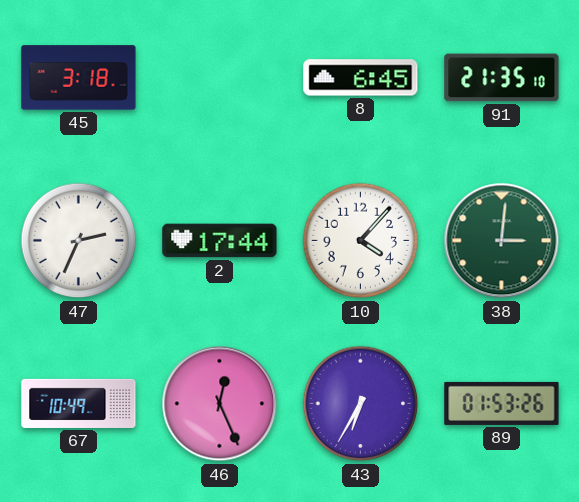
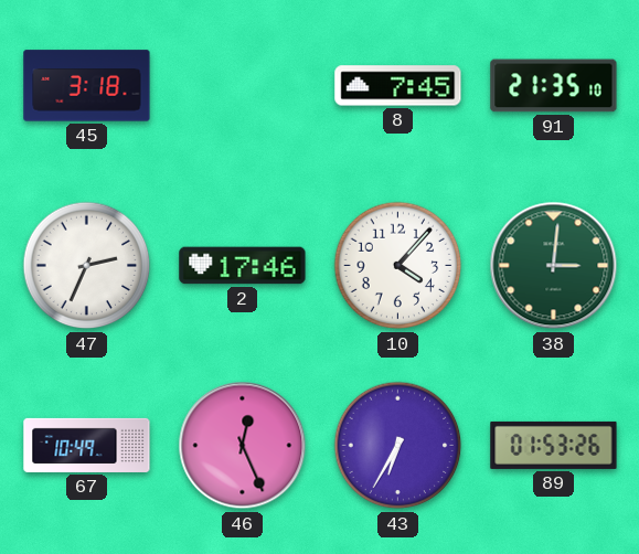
8: 6:45 -> 7:45
2: 17:44 -> 17:46
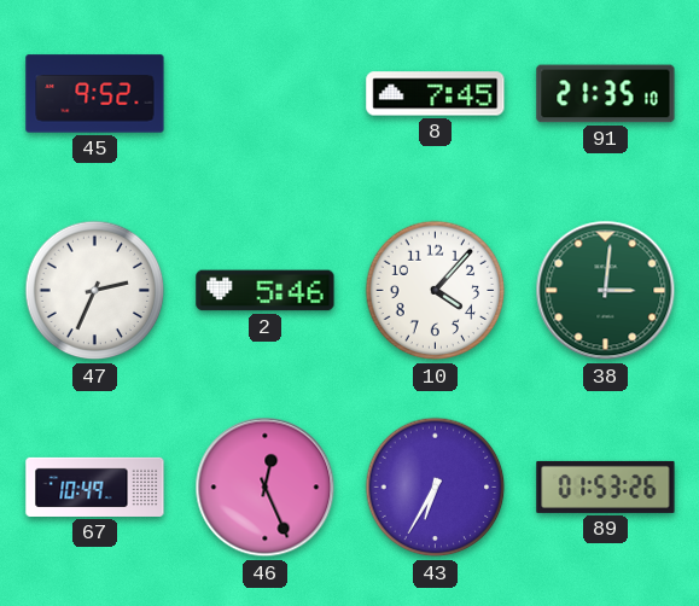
45: 3:18 -> 9:52
2: 17:46 -> 5:46
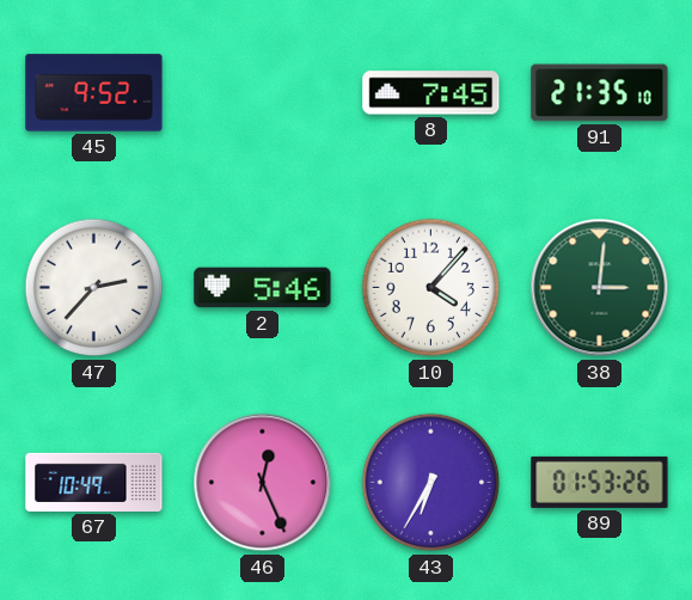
47: 2:34 -> 2:37
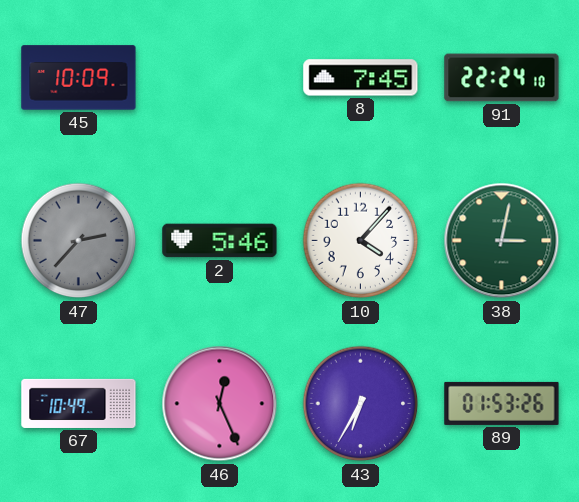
45: 9:52 -> 10:09
91: 21:35 -> 22:24
47 dial: white -> grey
38: 3:01 -> 3:02
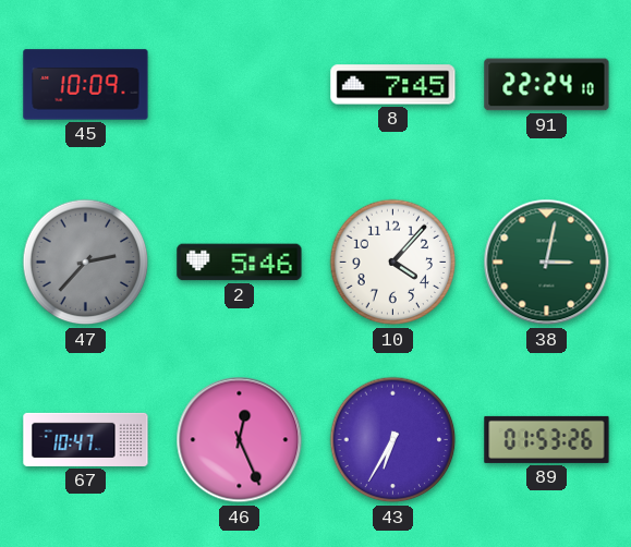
67: 10:49 -> 10:47
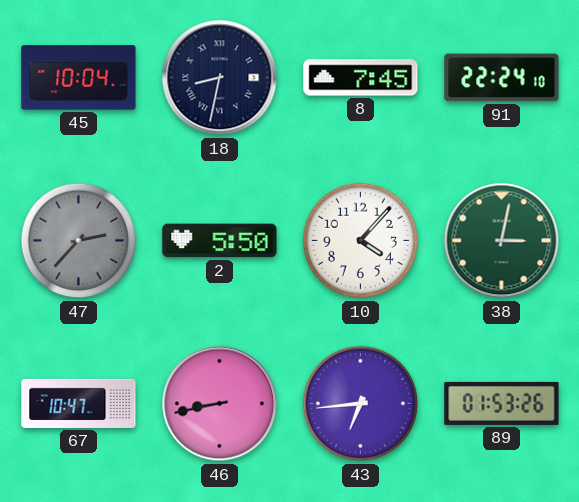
45: 10:09 -> 10:04
18: none -> 8:32
2: 5:46 -> 5:50
46: 12:26 -> 8:43
43: 6:35 -> 6:44
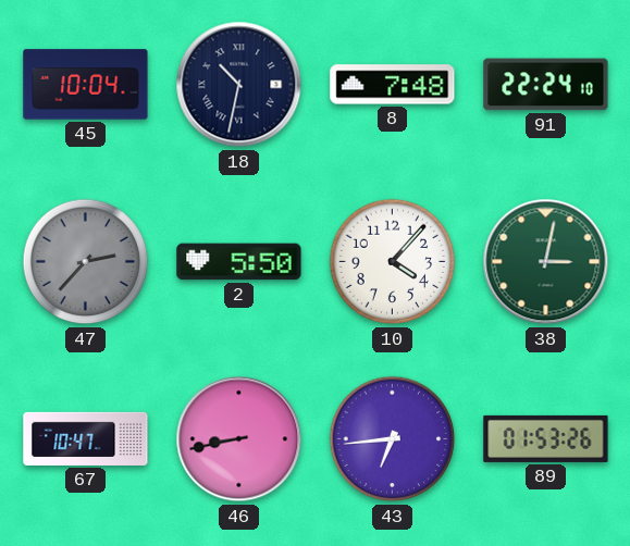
18: 8:32 -> 10:32
8: 7:45 -> 7:48
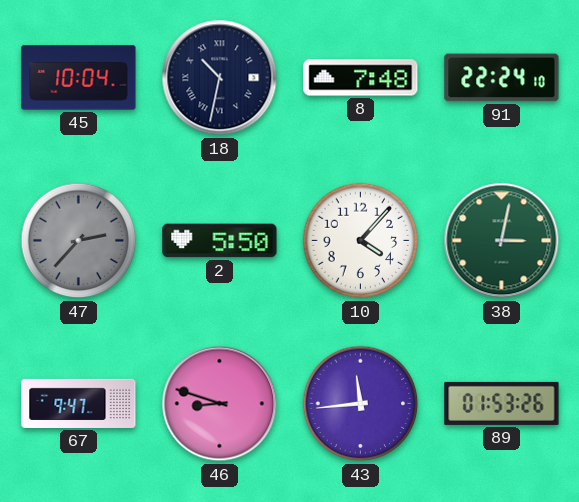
67: 10:47 -> 9:47
46: 8:43 -> 8:48
43: 6:44 -> 11:44
